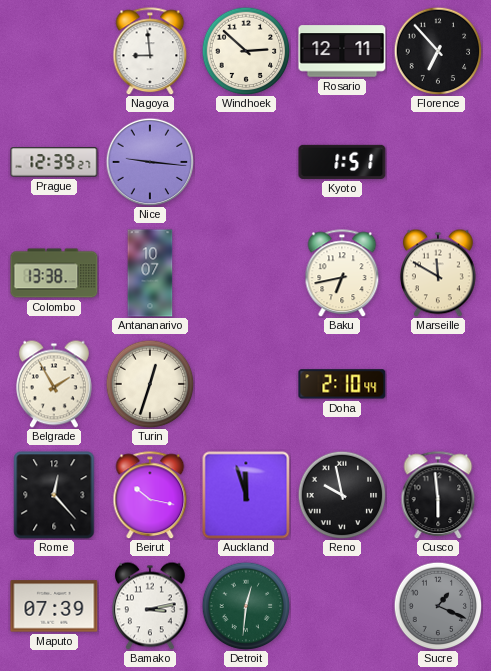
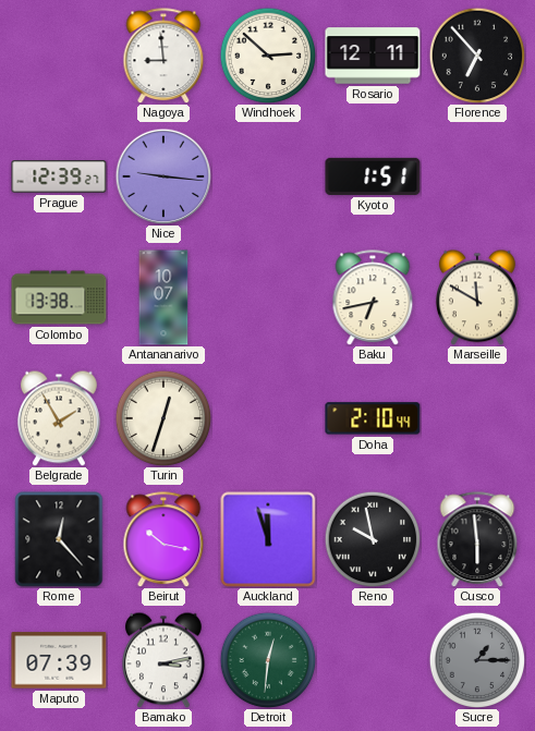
Sucre: 1:19 -> 1:15
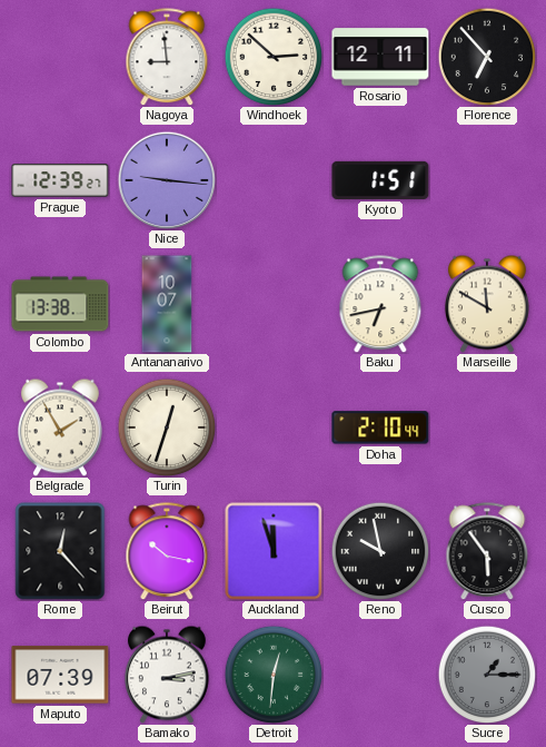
Cusco: 5:59 -> 5:54
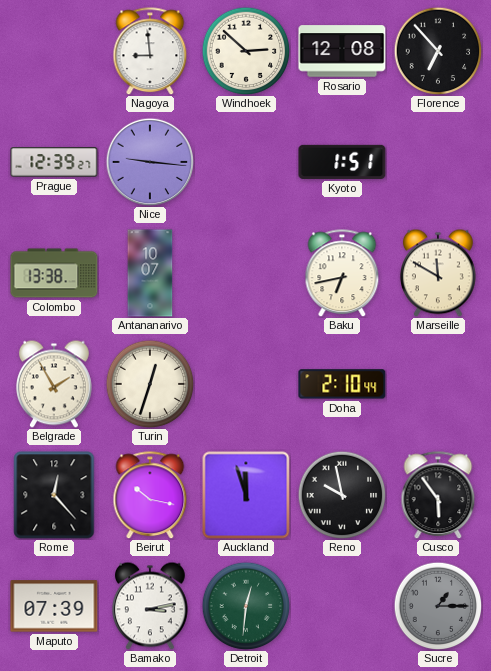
Rosario: 12:11 -> 12:08
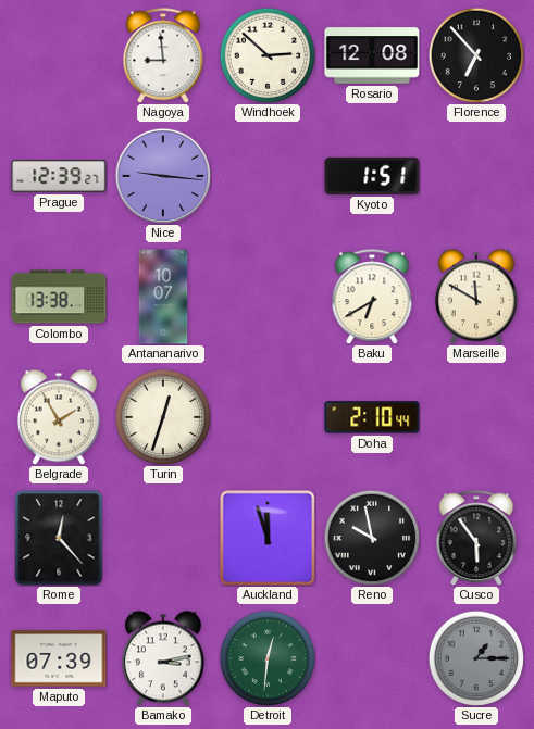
Baku: 6:43 -> 6:40
Beirut: 10:17 -> none
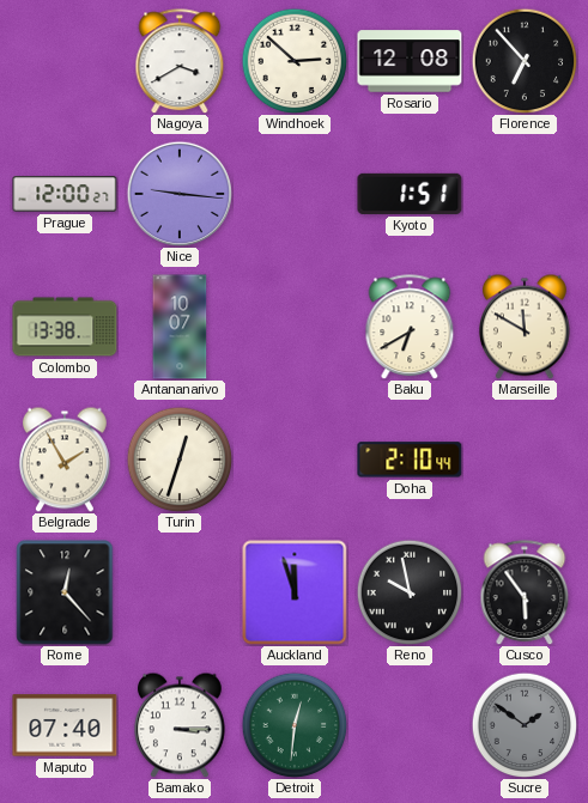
Nagoya: 8:59 -> 3:40
Prague: 12:39 -> 12:00
Maputo: 07:39 -> 07:40
Bamako: 3:13 -> 3:15
Sucre: 1:15 -> 1:51
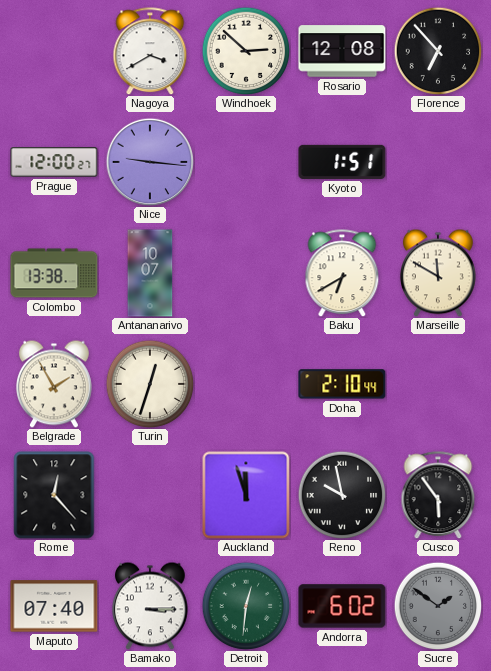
Andorra: none -> 6:02
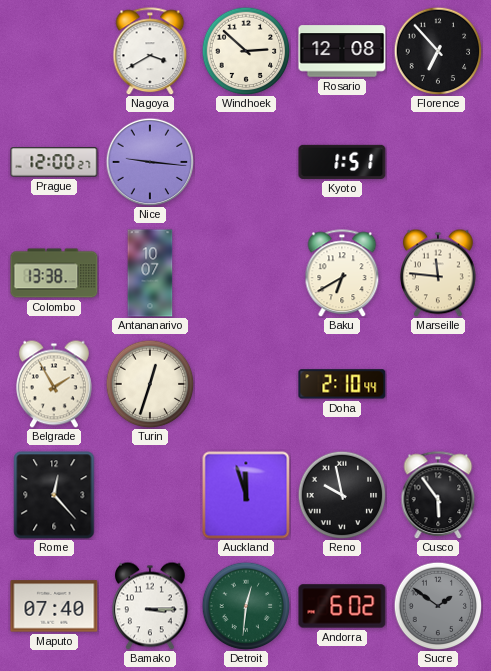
Marseille: 11:50 -> 11:46
